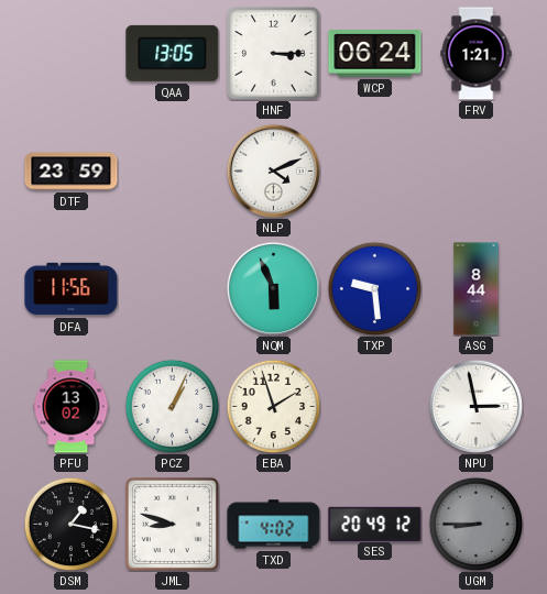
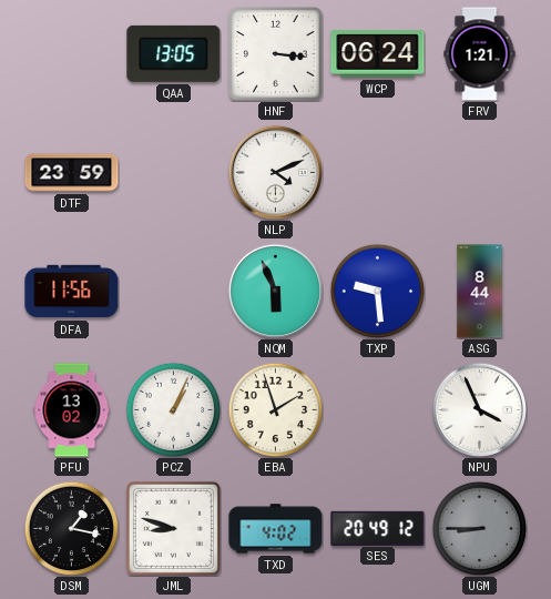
HNF: 3:15 -> 3:16
NPU: 2:58 -> 3:56
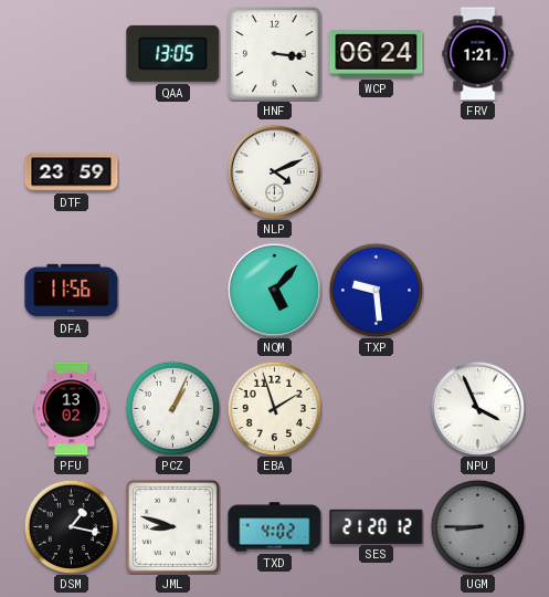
NQM: 5:56 -> 5:07
ASG: 8:44 -> none
SES: 20:49 -> 21:20
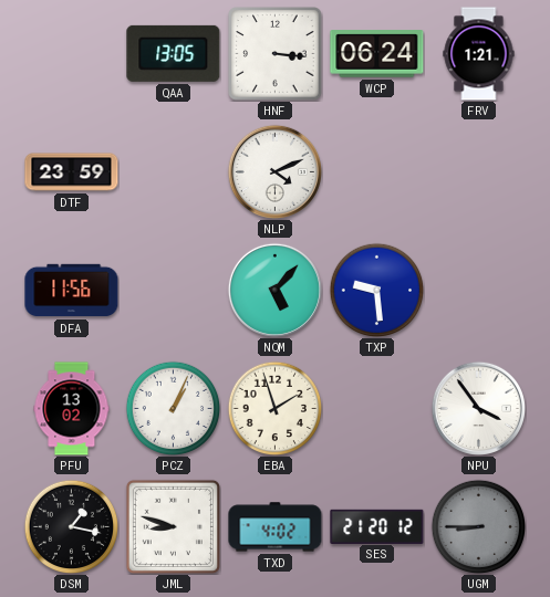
NPU: 3:56 -> 3:54
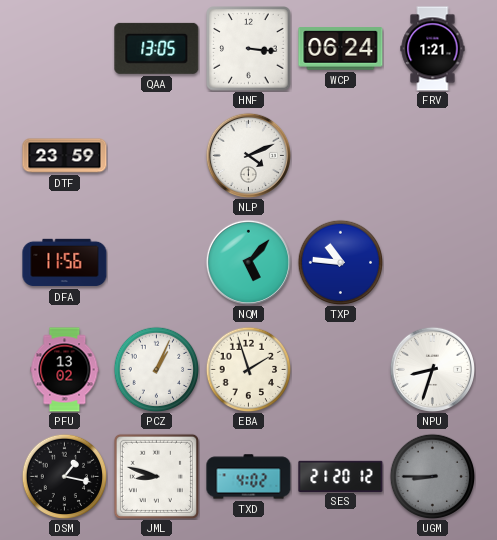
TXP: 9:29 -> 10:46
NPU: 3:54 -> 8:33
